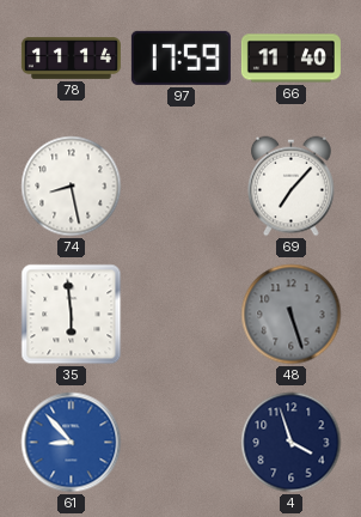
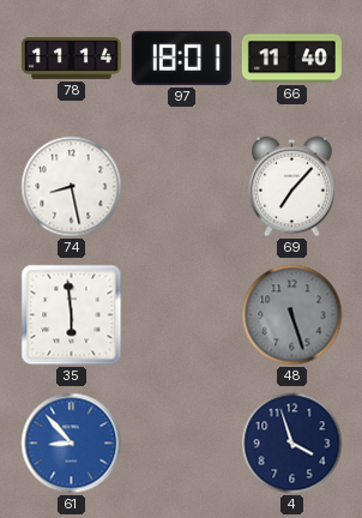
97: 17:59 -> 18:01
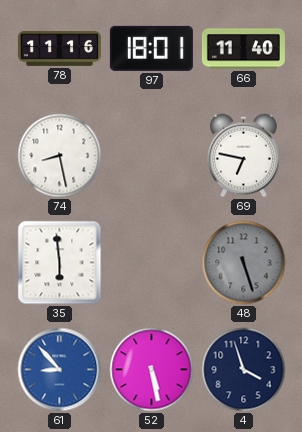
78: 11:14 -> 11:16
69: 7:07 -> 6:47
52: none -> 5:28
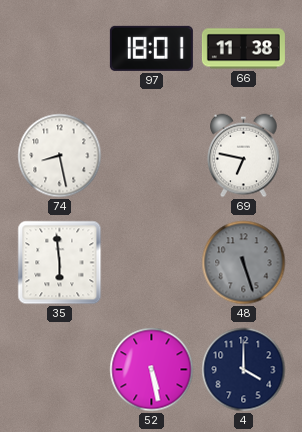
78: 11:16 -> none
66: 11:40 -> 11:38
61: 8:53 -> none
4: 3:57 -> 4:00
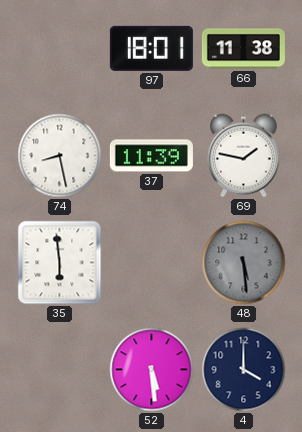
37: none -> 11:39
69: 6:47 -> 1:47
48: 5:27 -> 5:29
52: 5:28 -> 5:29
